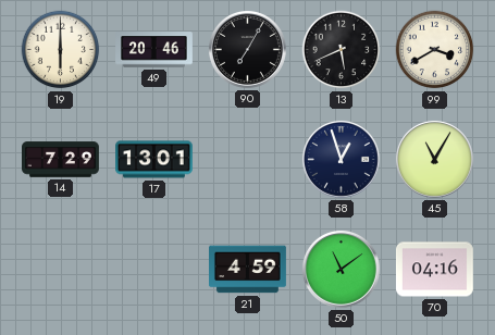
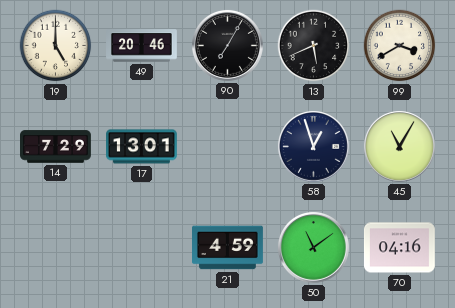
19: 6:00 -> 5:00
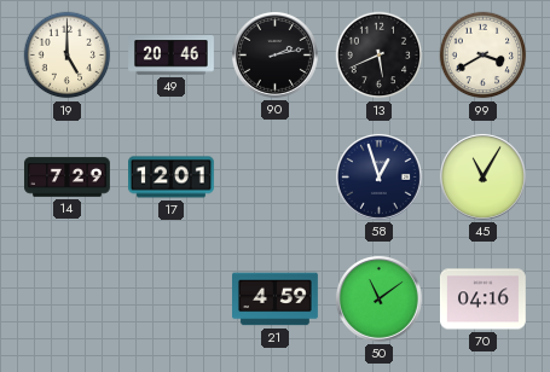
90: 7:05 -> 2:13
17: 13:01 -> 12:01
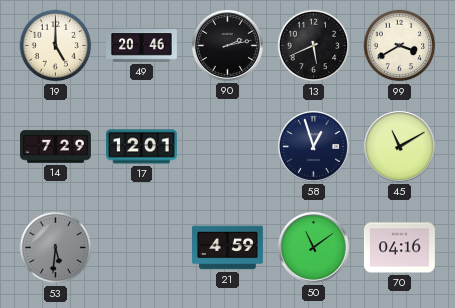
45: 11:05 -> 11:10
53: none -> 5:31
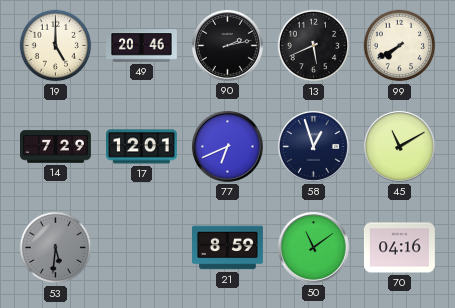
99: 3:40 -> 7:40
77: none -> 6:41
21: 4:59 -> 8:59
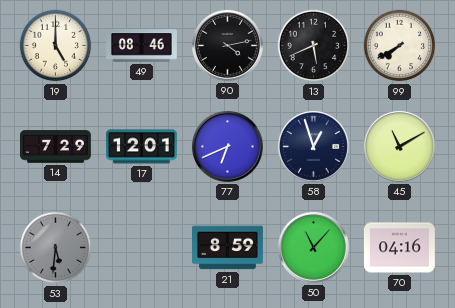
49: 20:46 -> 08:46
90: 2:13 -> 4:13
50: 11:09 -> 11:07
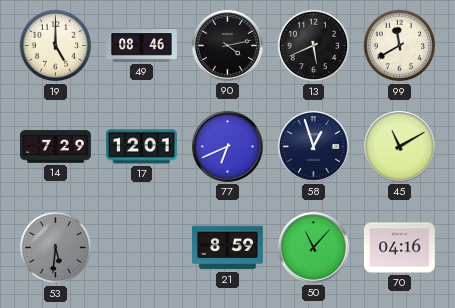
99: 7:40 -> 11:40
